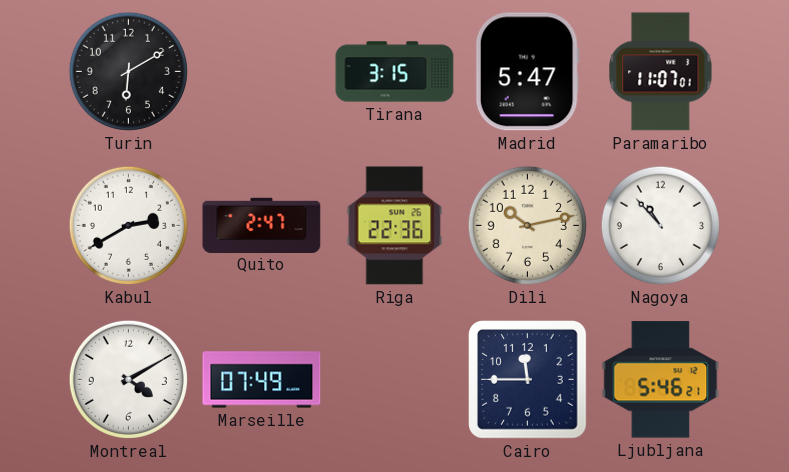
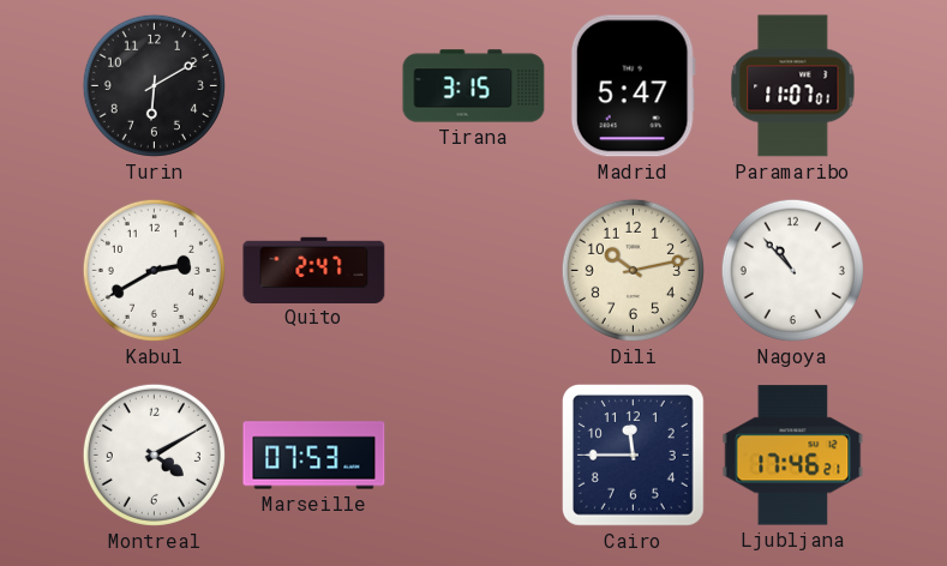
Riga: 22:36 -> none
Marseille: 07:49 -> 07:53
Ljubljana: 5:46 -> 17:46
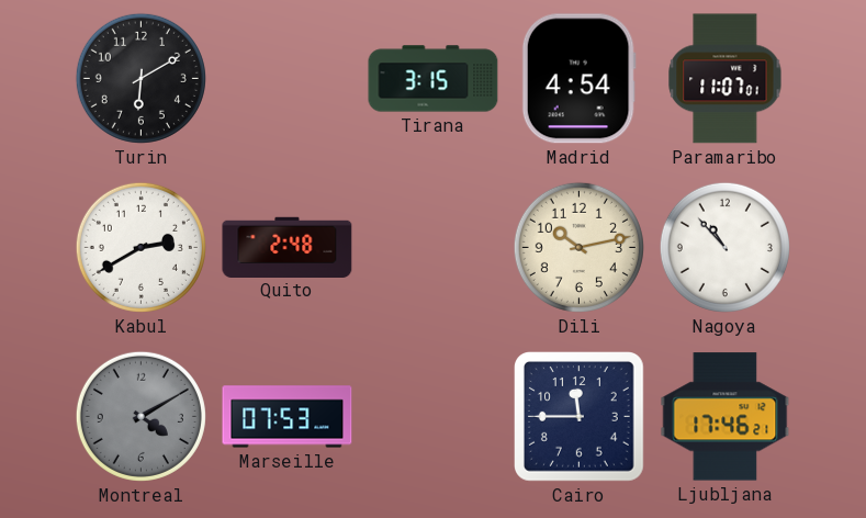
Madrid: 5:47 -> 4:54
Quito: 2:47 -> 2:48
Montreal dial: white -> grey
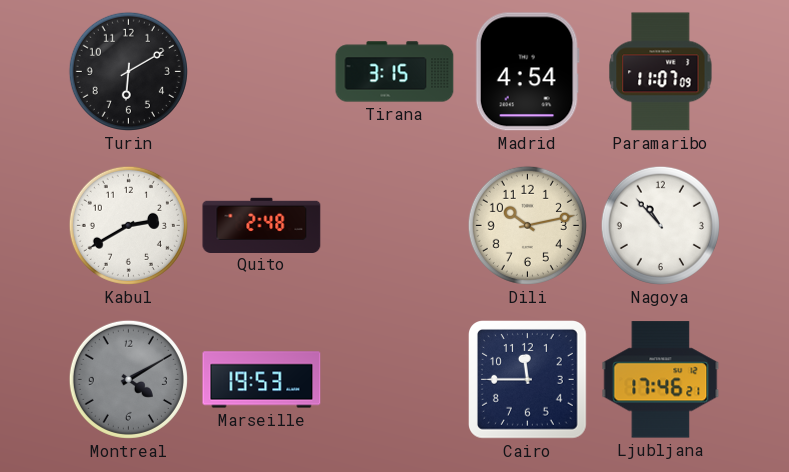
Paramaribo: 11:07:01 -> 11:07:09
Marseille: 07:53 -> 19:53
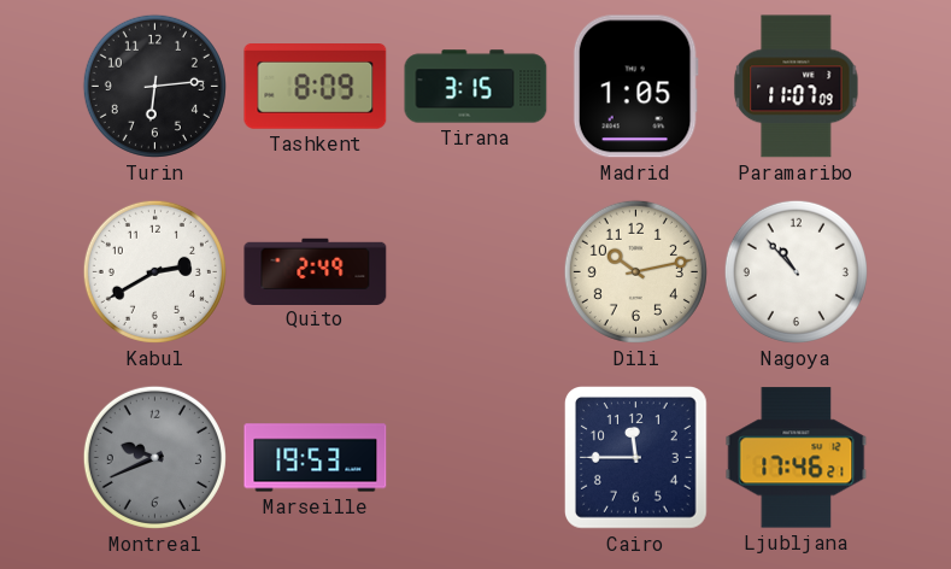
Turin: 6:10 -> 6:14
Tashkent: none -> 8:09
Madrid: 4:54 -> 1:05
Quito: 2:48 -> 2:49
Montreal: 4:10 -> 9:41
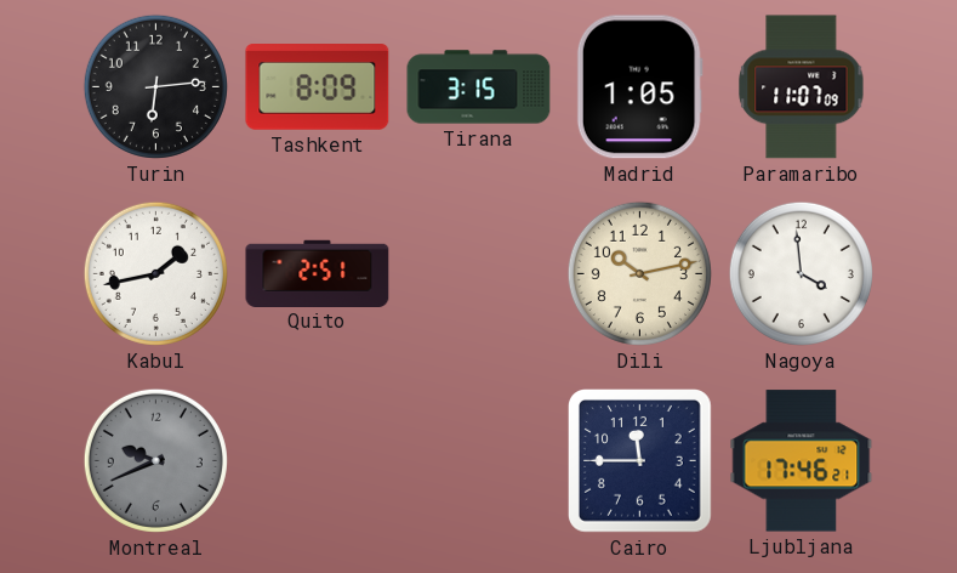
Kabul: 2:40 -> 1:43
Quito: 2:49 -> 2:51
Nagoya: 10:53 -> 3:59
Marseille: 19:53 -> none
